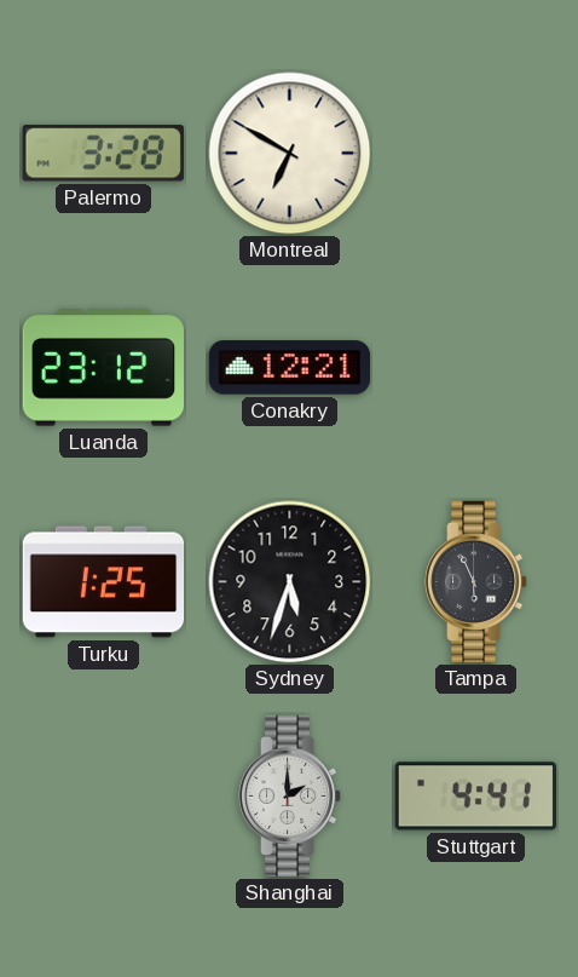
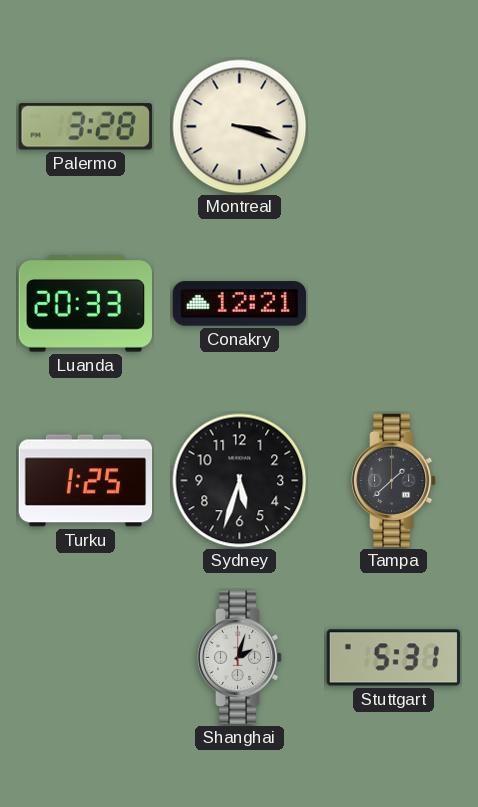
Montreal: 6:50 -> 3:18
Luanda: 23:12 -> 20:33
Tampa: 5:56 -> 1:38
Shanghai: 2:00 -> 2:03
Stuttgart: 4:41 -> 5:31
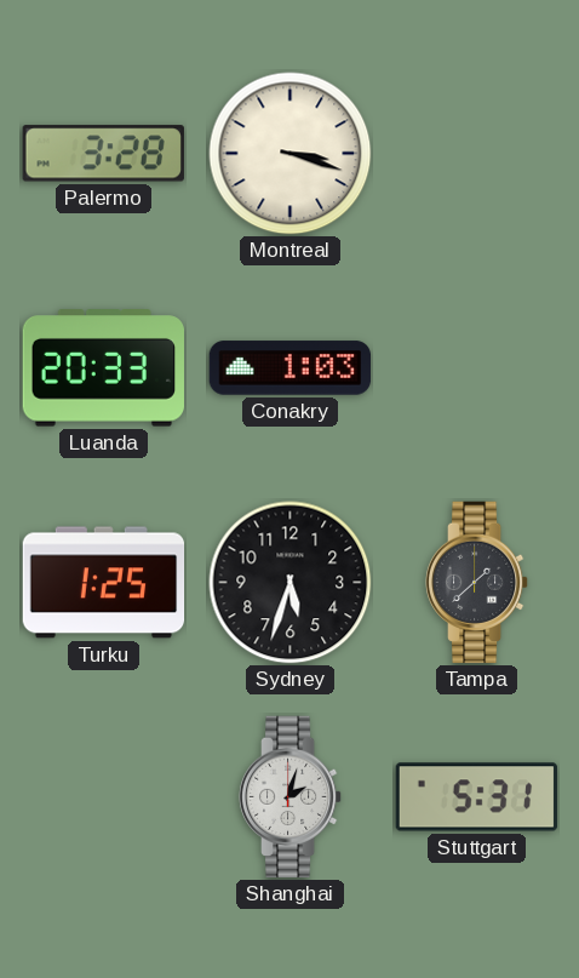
Conakry: 12:21 -> 1:03
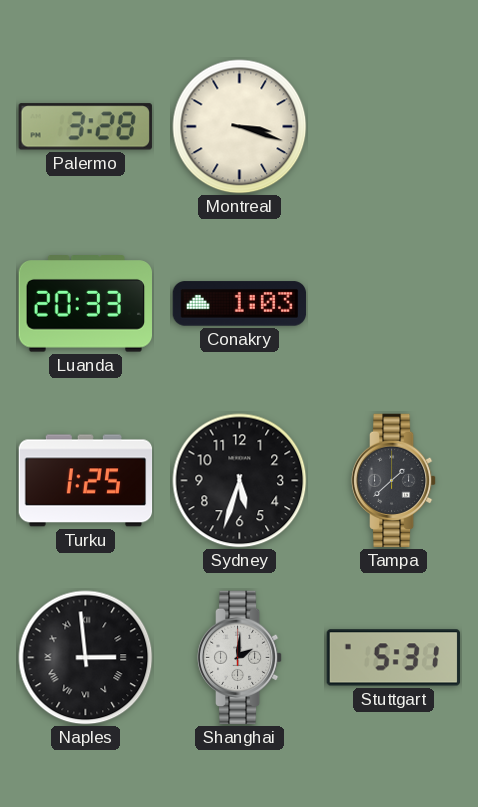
Naples: none -> 2:59
Shanghai: 2:03 -> 2:01
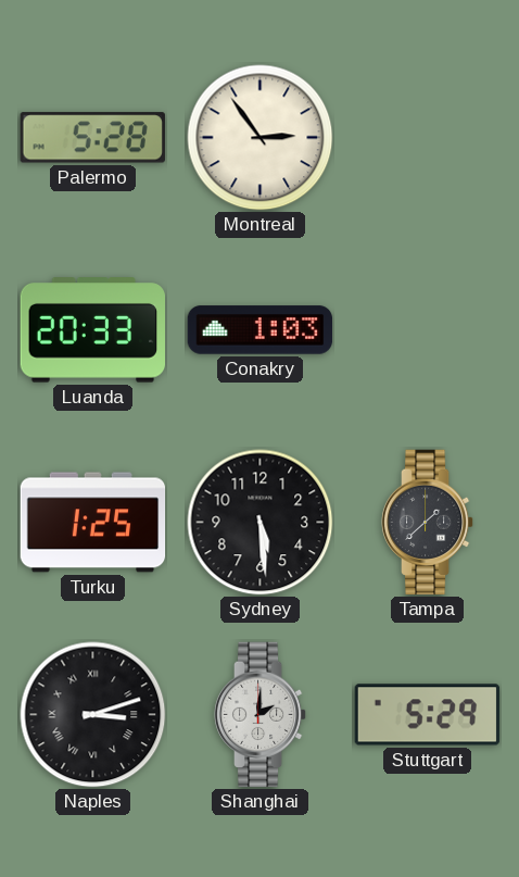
Palermo: 3:28 -> 5:28
Montreal: 3:18 -> 2:54
Sydney: 5:33 -> 5:29
Naples: 2:59 -> 3:12
Stuttgart: 5:31 -> 5:29
